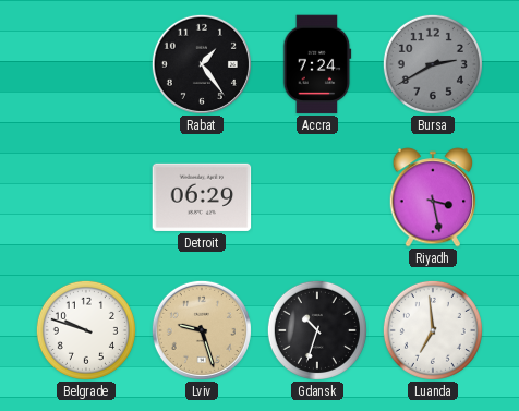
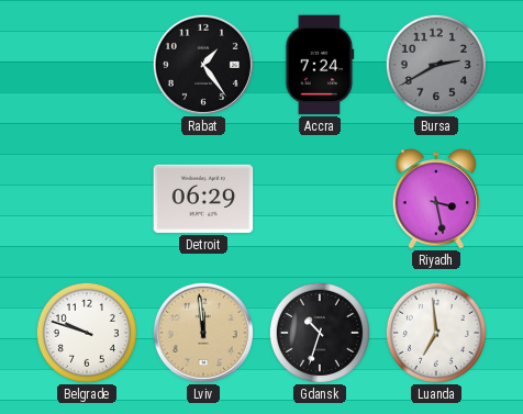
Lviv: 9:27 -> 11:59
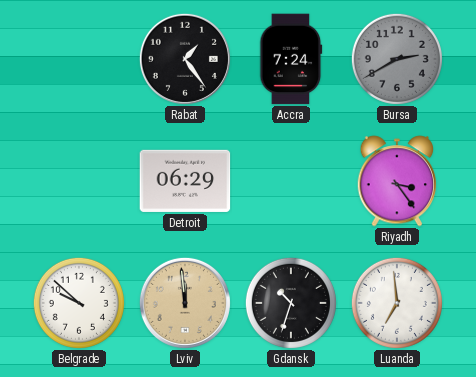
Riyadh: 3:28 -> 3:24
Belgrade: 9:48 -> 9:52
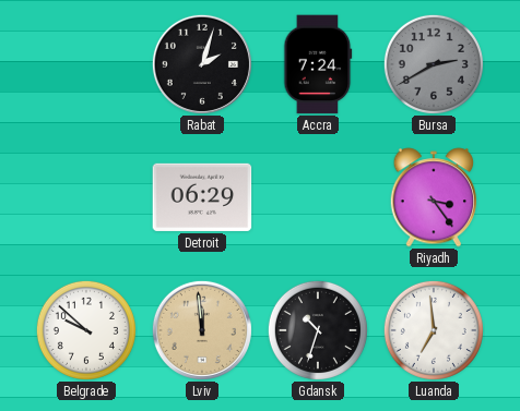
Rabat: 1:24 -> 2:03
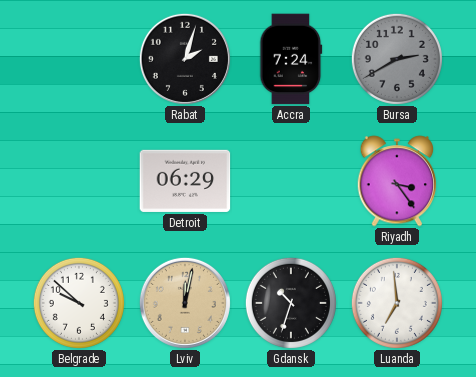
Lviv: 11:59 -> 12:02
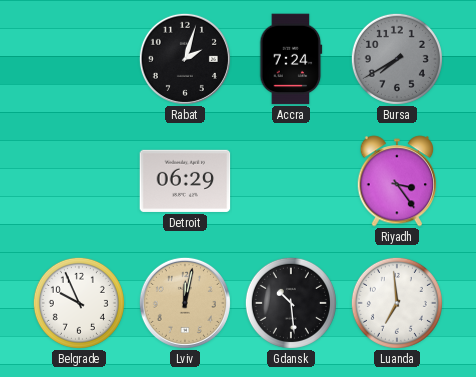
Bursa: 2:40 -> 7:40
Belgrade: 9:52 -> 9:56
Gdansk: 10:33 -> 10:29
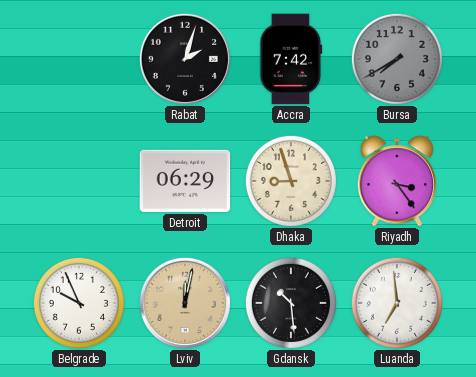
Accra: 7:24 -> 7:42
Dhaka: none -> 8:57
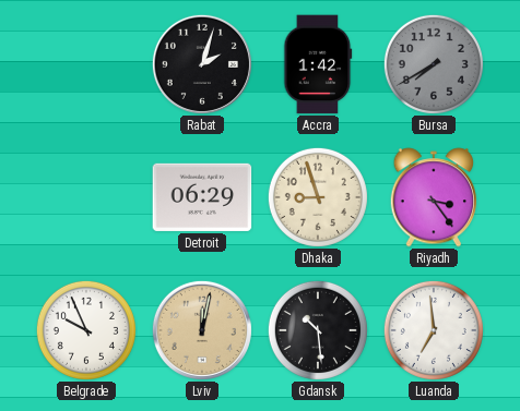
Accra: 7:42 -> 1:42
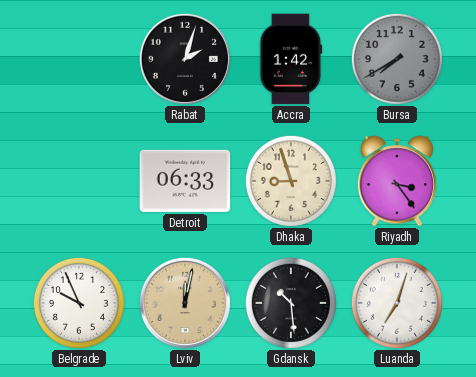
Detroit: 06:29 -> 06:33
Luanda: 6:59 -> 7:03
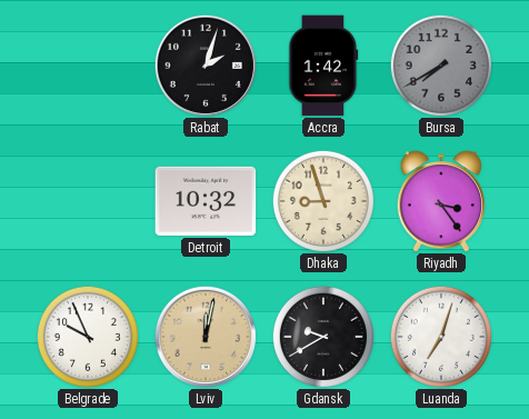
Detroit: 06:33 -> 10:32
Gdansk: 10:29 -> 9:40
